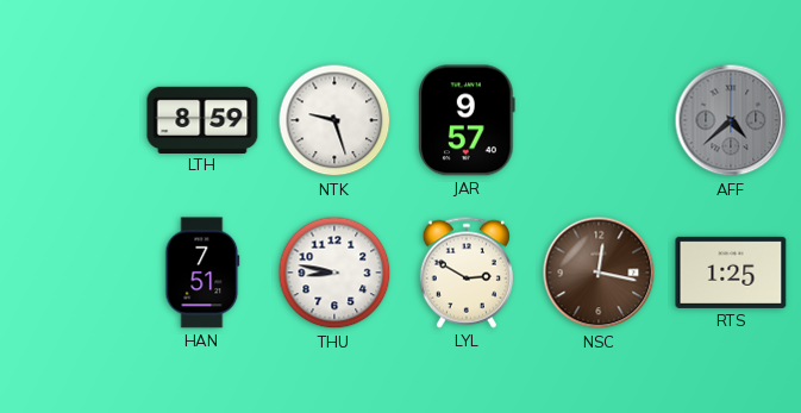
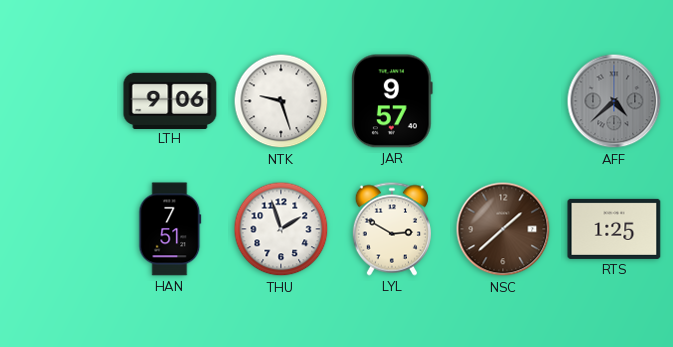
LTH: 8:59 -> 9:06
THU: 8:47 -> 1:57
NSC: 12:17 -> 1:38
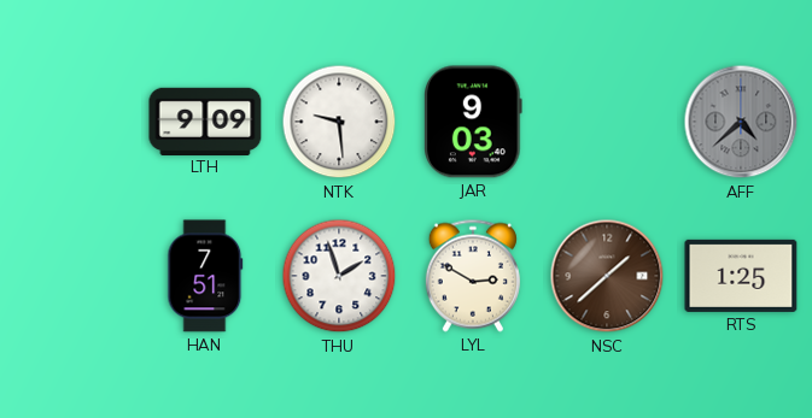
LTH: 9:06 -> 9:09
NTK: 9:27 -> 9:29
JAR: 9:57 -> 9:03
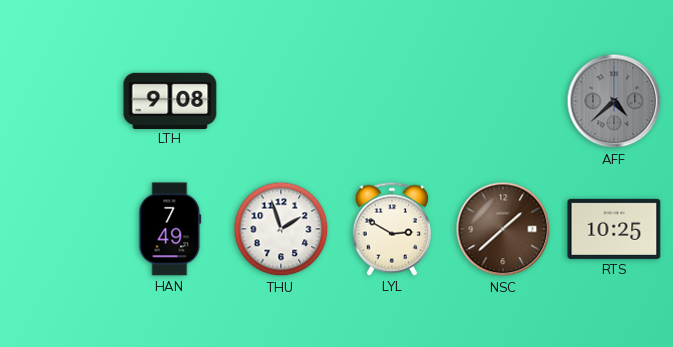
LTH: 9:09 -> 9:08
NTK: 9:29 -> none
JAR: 9:03 -> none
HAN: 7:51 -> 7:49
RTS: 1:25 -> 10:25
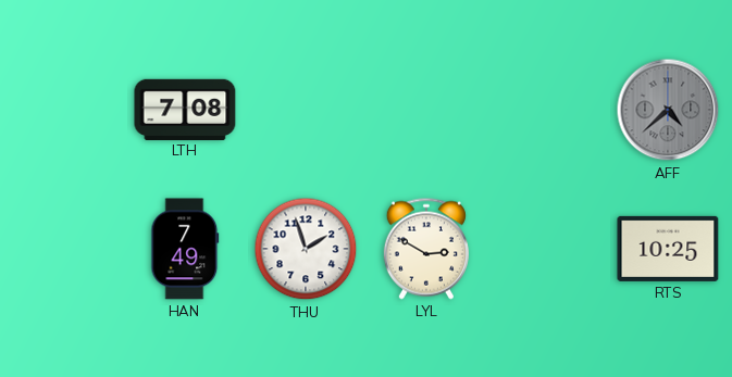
LTH: 9:08 -> 7:08
NSC: 1:38 -> none
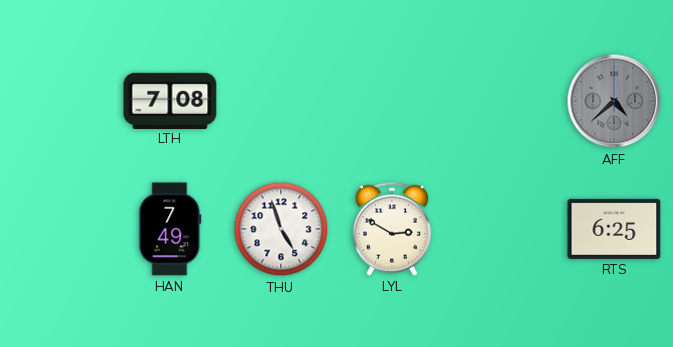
THU: 1:57 -> 4:57
RTS: 10:25 -> 6:25
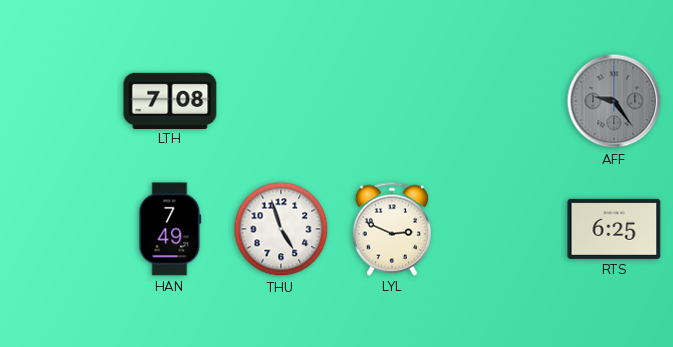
AFF: 4:38 -> 9:24
LYL: 2:50 -> 2:49
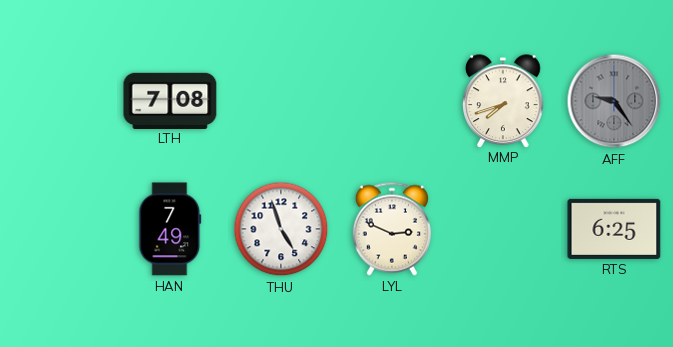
MMP: none -> 7:42
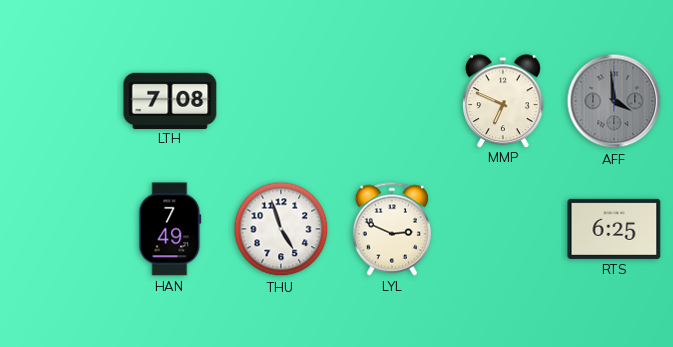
MMP: 7:42 -> 6:49
AFF: 9:24 -> 3:59
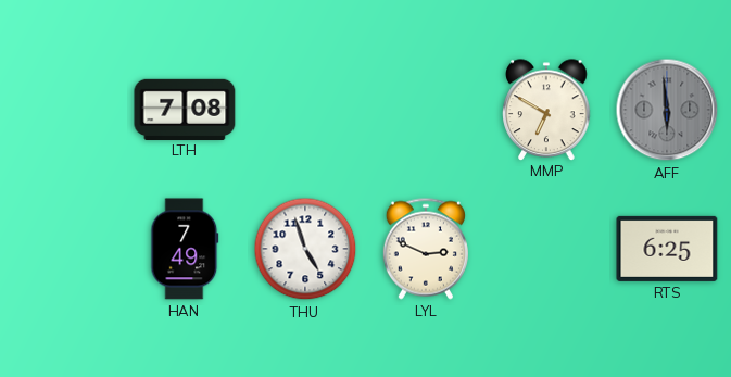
MMP: 6:49 -> 6:50
AFF: 3:59 -> 5:59
